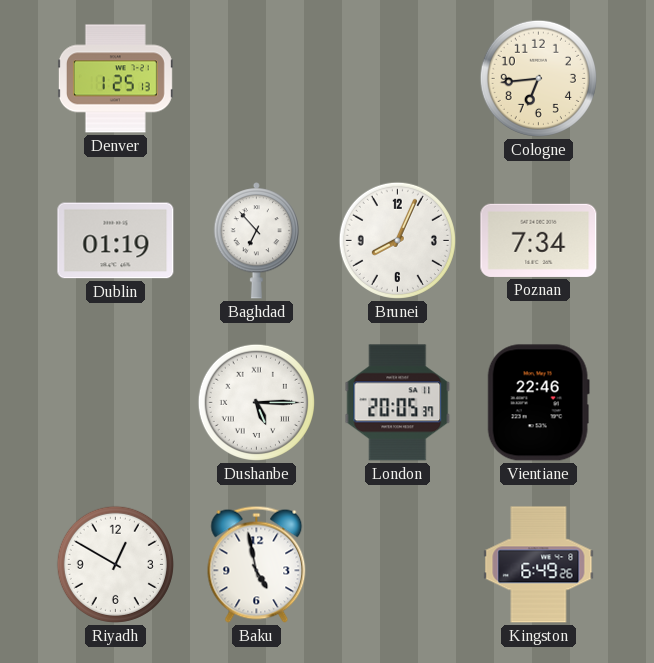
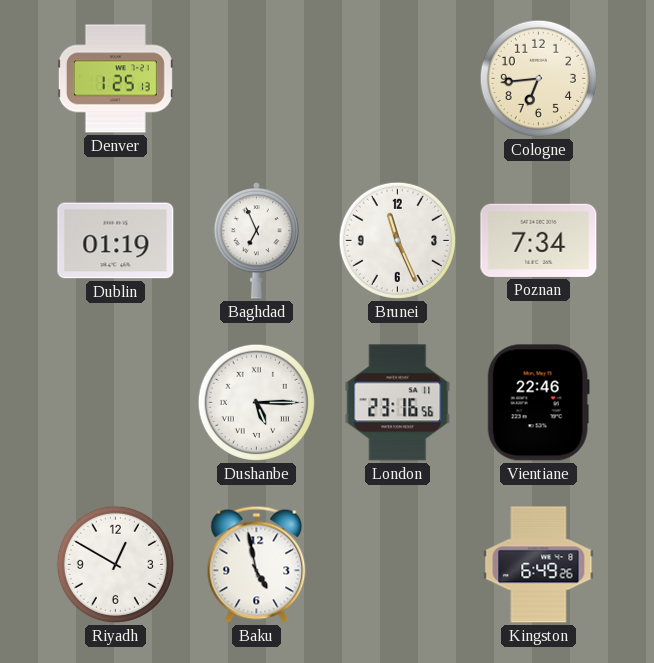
Baghdad: 6:53 -> 6:56
Brunei: 8:04 -> 11:26
London: 20:05 -> 23:16
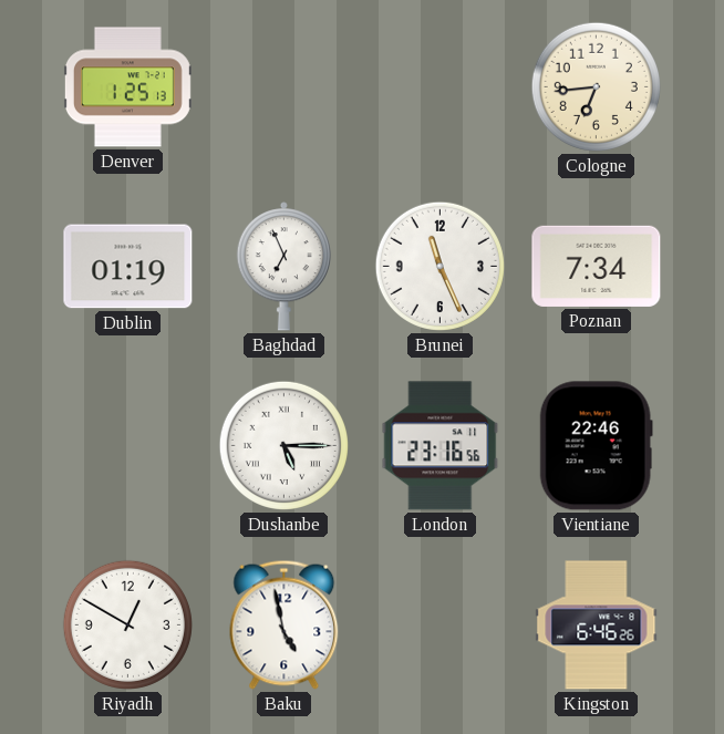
Kingston: 6:49 -> 6:46
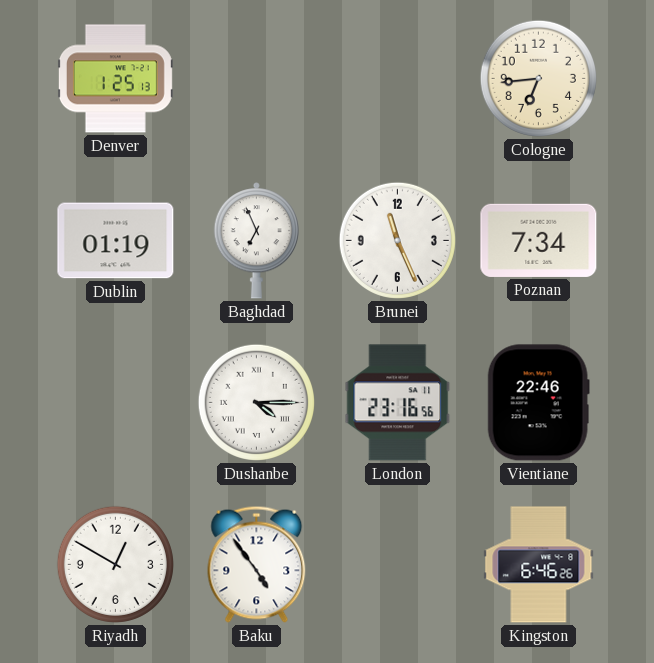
Dushanbe: 5:15 -> 4:15
Baku: 4:58 -> 4:54
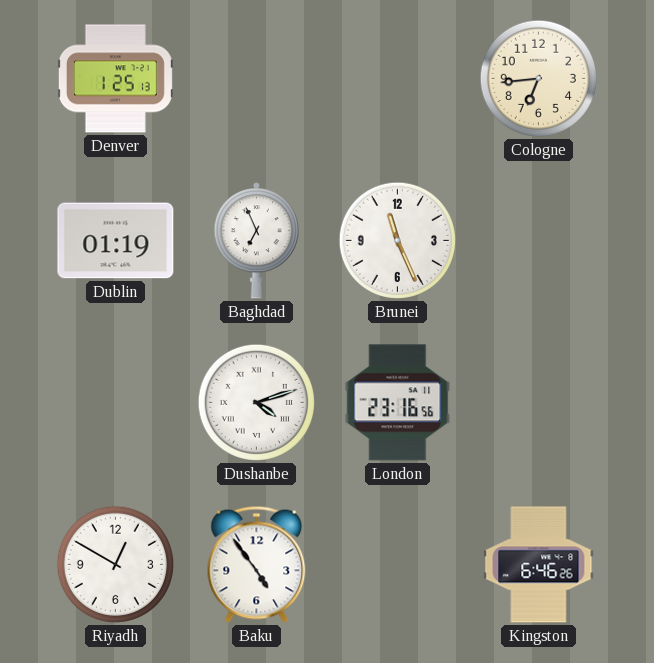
Poznan: 7:34 -> none
Dushanbe: 4:15 -> 4:12
Vientiane: 22:46 -> none
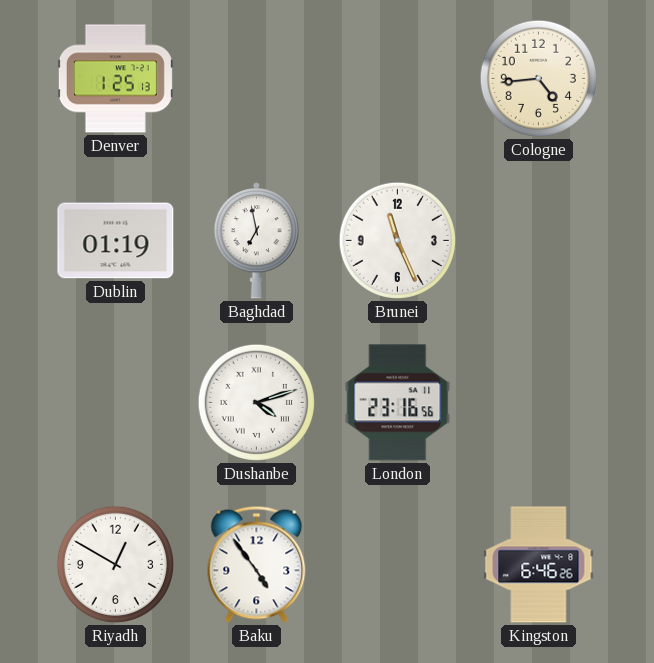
Cologne: 6:44 -> 4:44
Baghdad: 6:56 -> 6:58
